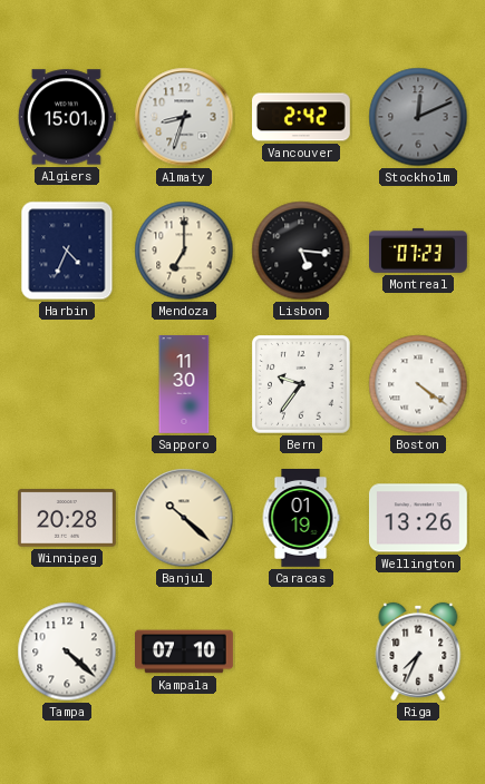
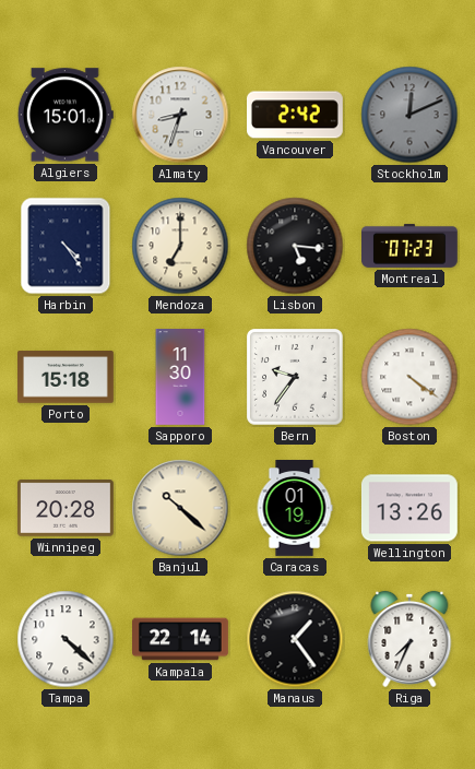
Harbin: 4:34 -> 4:24
Porto: none -> 15:18
Kampala: 07:10 -> 22:14
Manaus: none -> 1:24
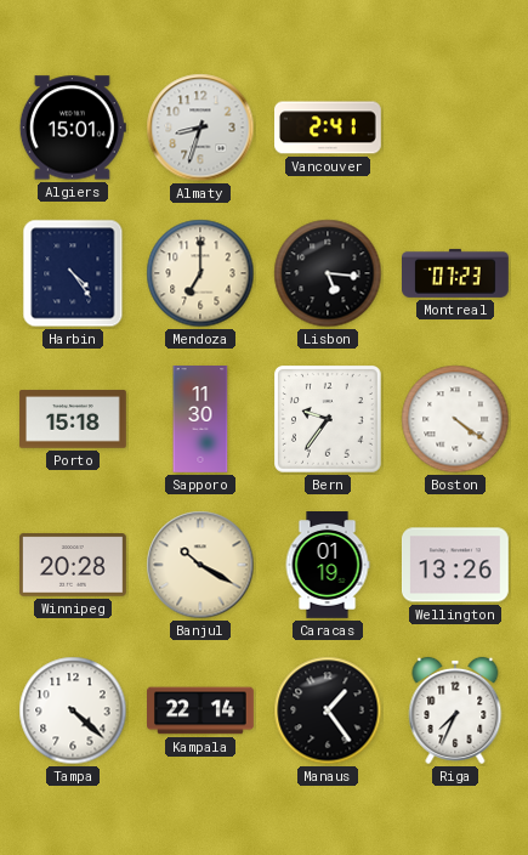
Vancouver: 2:42 -> 2:41
Stockholm: 12:11 -> none
Banjul: 10:22 -> 10:20
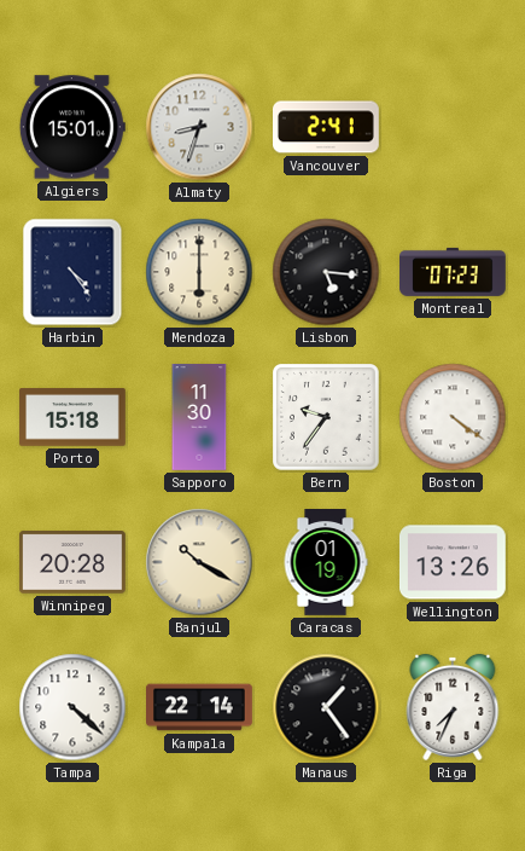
Mendoza: 7:00 -> 6:00
